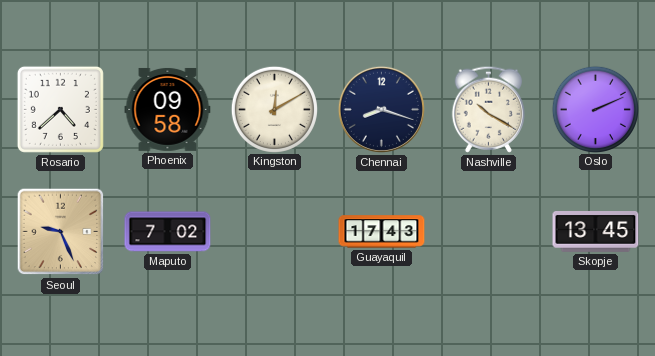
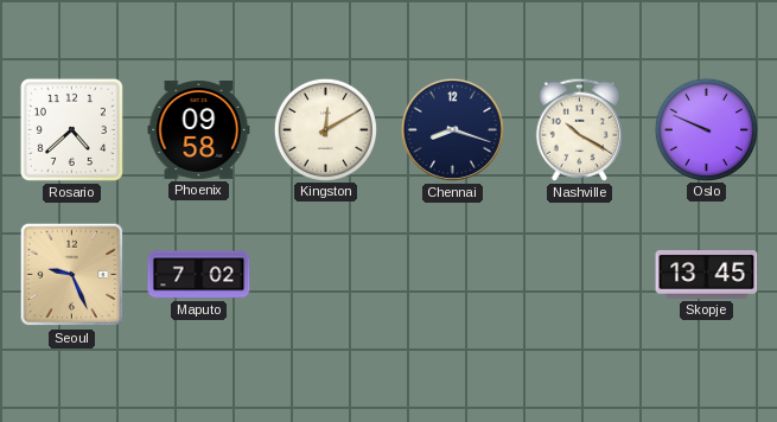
Oslo: 2:11 -> 9:49
Guayaquil: 17:43 -> none
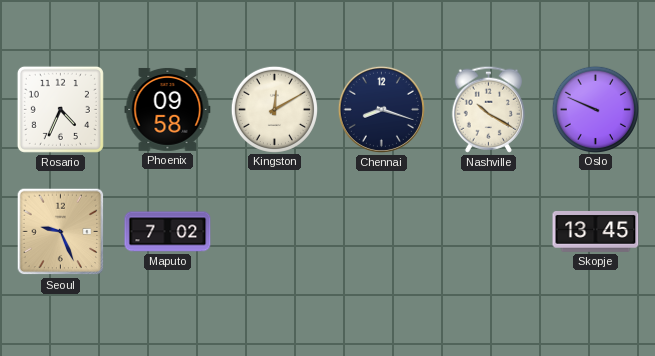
Rosario: 4:38 -> 4:34
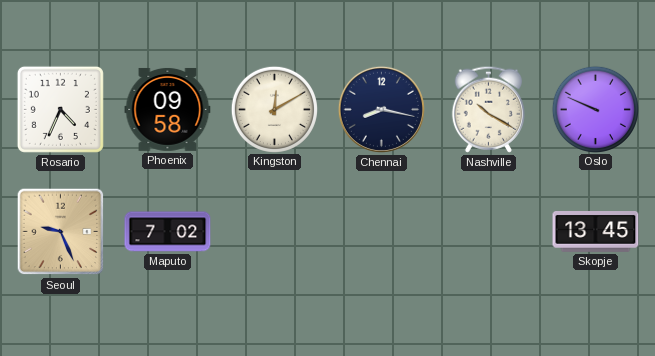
Chennai: 8:18 -> 8:17
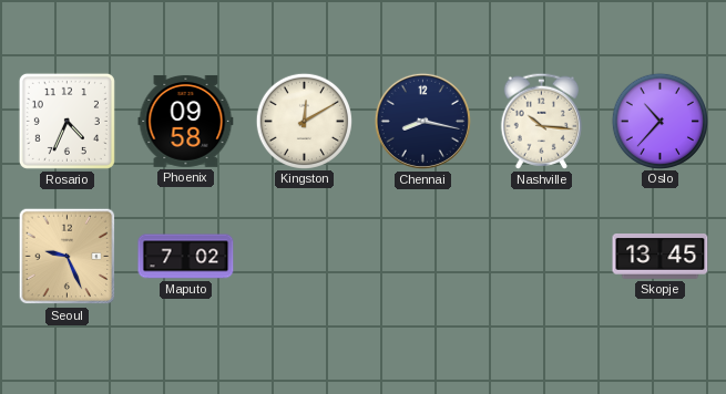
Nashville: 10:20 -> 10:16
Oslo: 9:49 -> 10:37
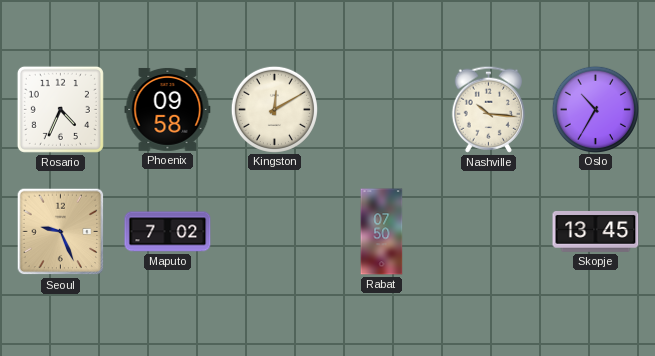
Chennai: 8:17 -> none
Oslo: 10:37 -> 10:35
Rabat: none -> 07:50
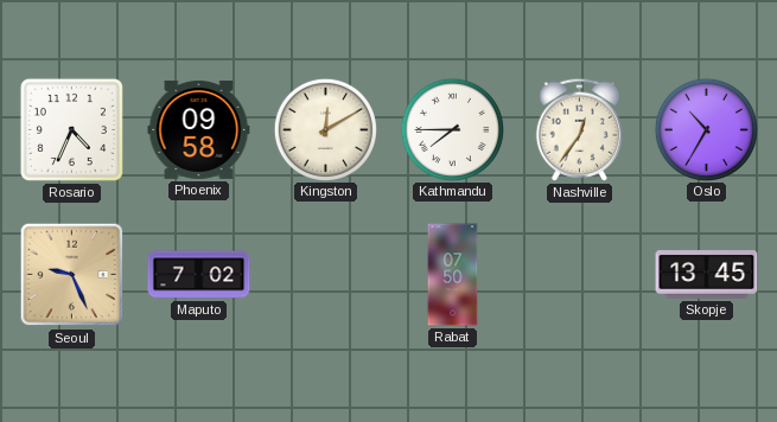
Kathmandu: none -> 7:45
Nashville: 10:16 -> 12:36
